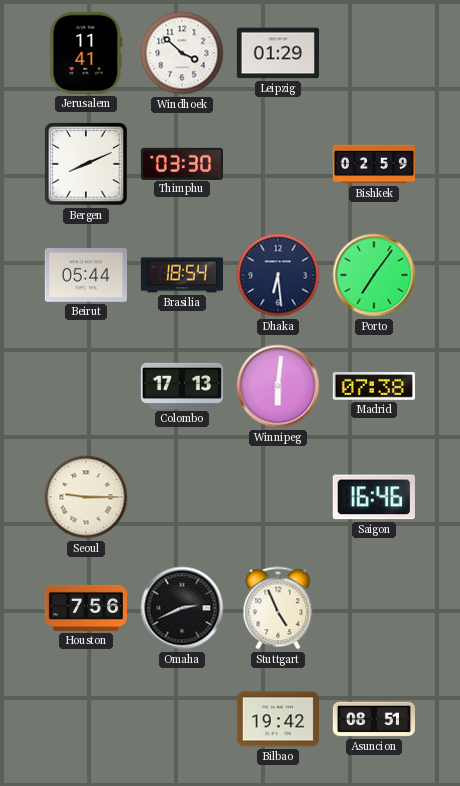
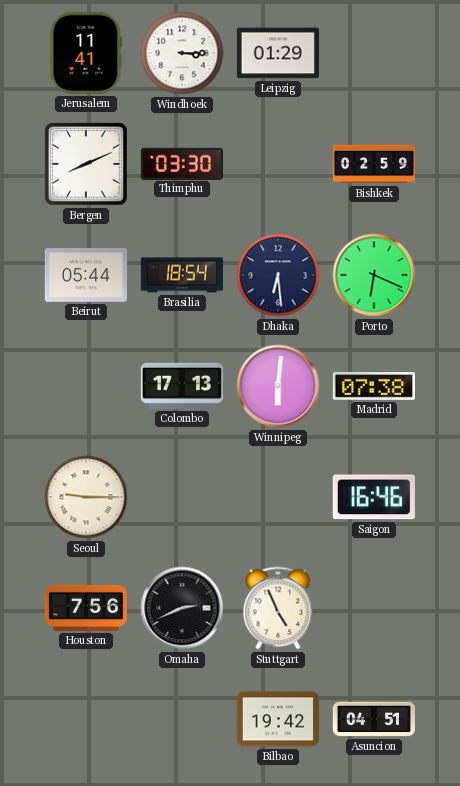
Windhoek: 3:52 -> 3:15
Porto: 7:06 -> 6:19
Asuncion: 08:51 -> 04:51
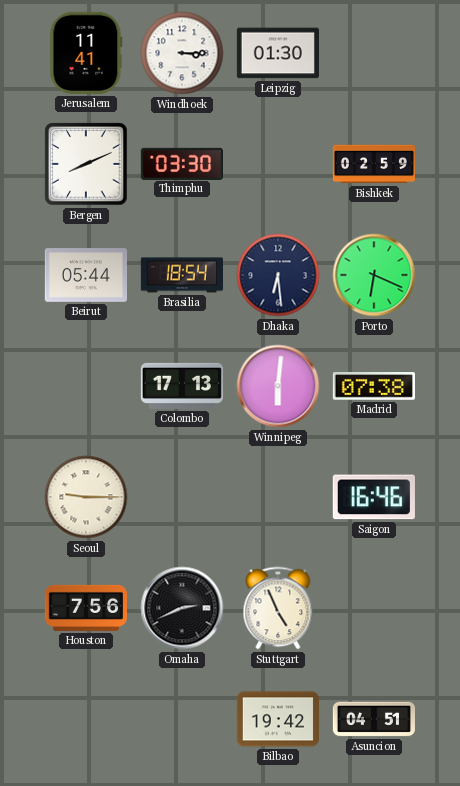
Leipzig: 01:29 -> 01:30
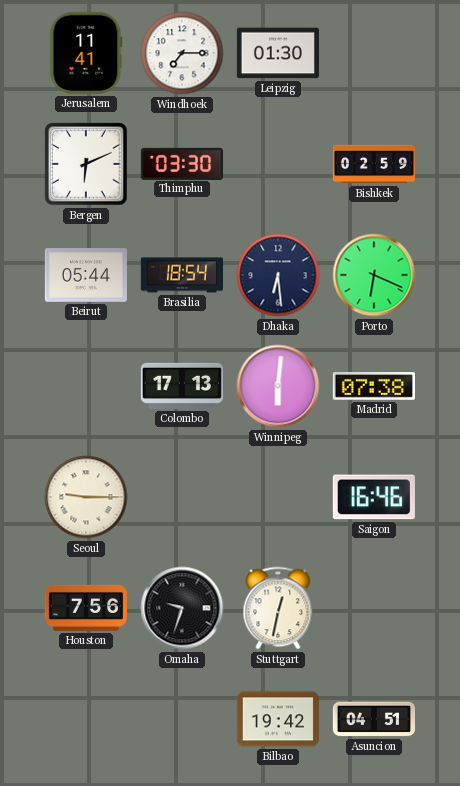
Windhoek: 3:15 -> 7:15
Bergen: 8:11 -> 6:11
Omaha: 2:41 -> 9:33
Stuttgart: 4:56 -> 12:32
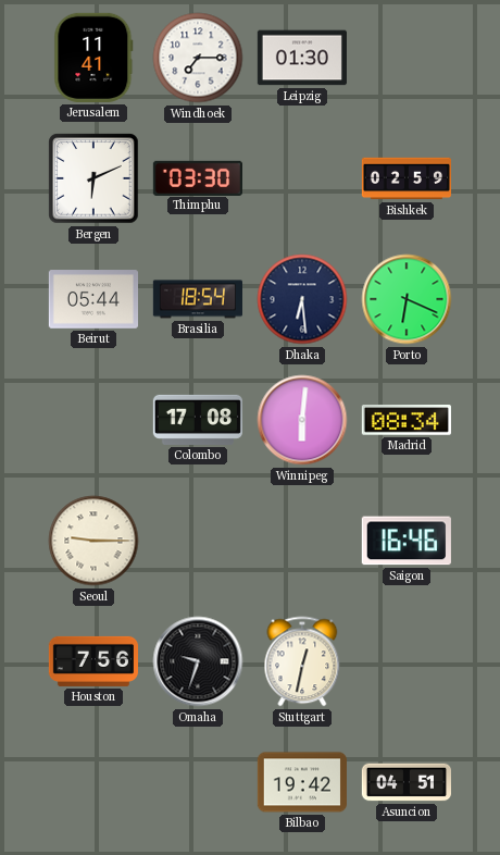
Colombo: 17:13 -> 17:08
Madrid: 07:38 -> 08:34
